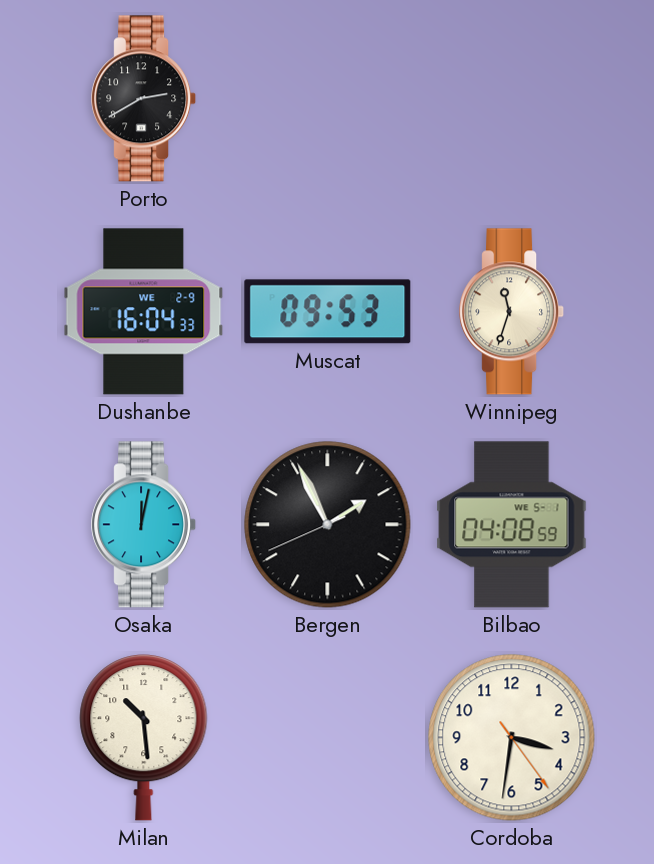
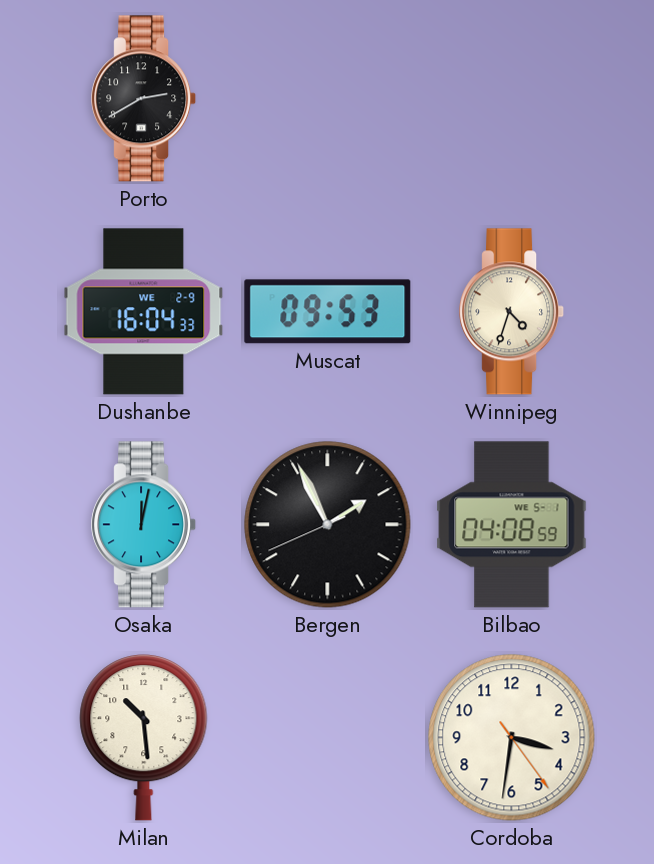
Winnipeg: 11:33 -> 4:33
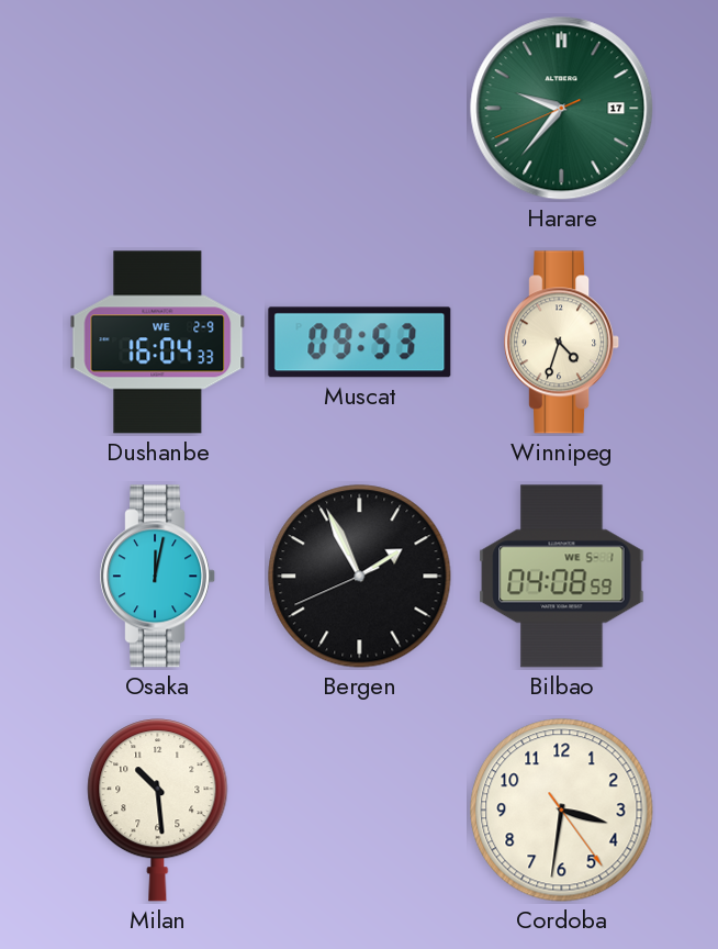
Porto: 2:40 -> none
Harare: none -> 9:36
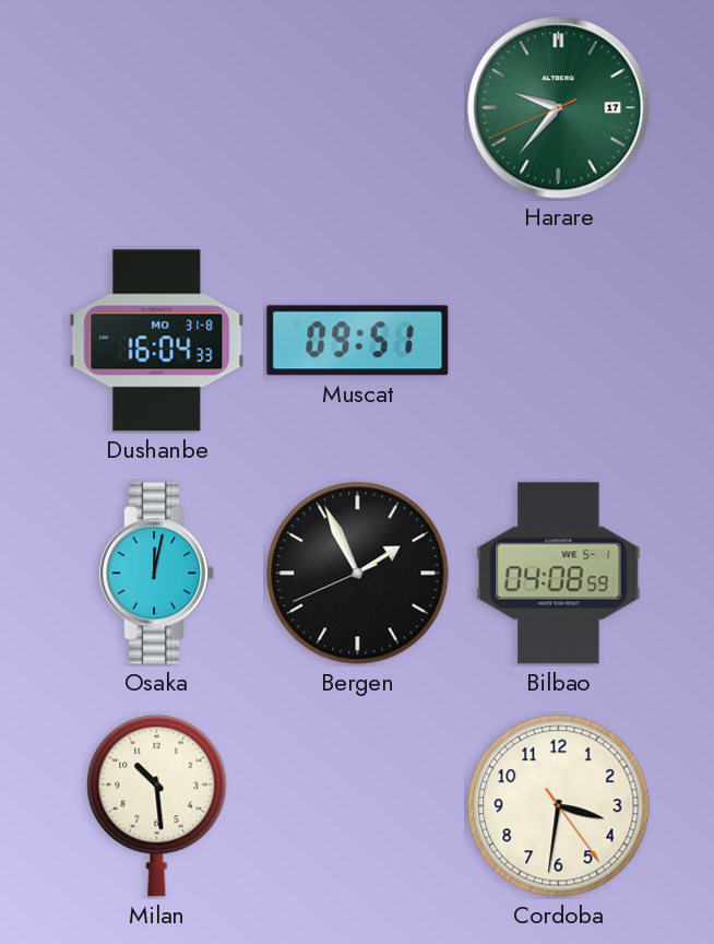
Dushanbe date: WE 2-9 -> MO 31-8
Muscat: 09:53 -> 09:51
Winnipeg: 4:33 -> none
